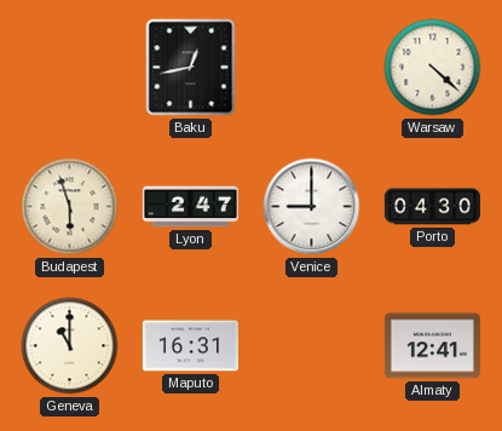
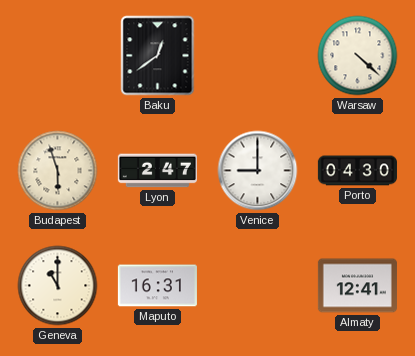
Baku: 12:43 -> 12:39
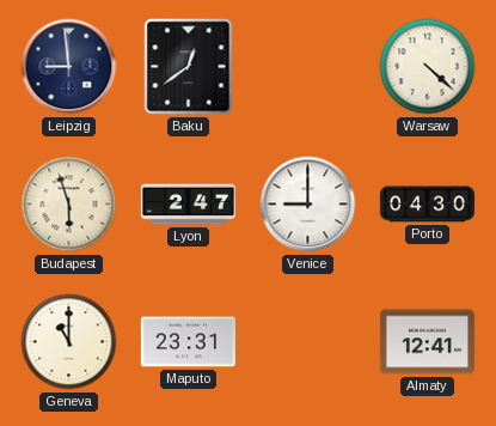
Leipzig: none -> 8:59
Maputo: 16:31 -> 23:31
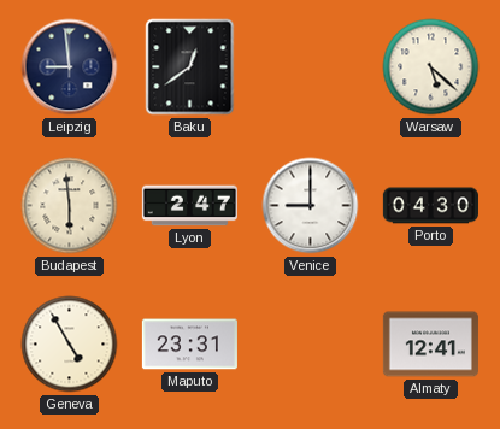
Warsaw: 4:22 -> 5:22
Budapest: 5:57 -> 5:59
Geneva: 11:00 -> 4:55
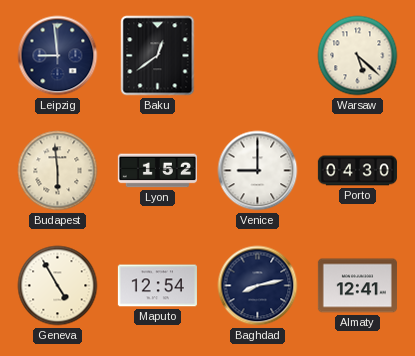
Lyon: 2:47 -> 1:52
Maputo: 23:31 -> 12:54
Baghdad: none -> 8:13
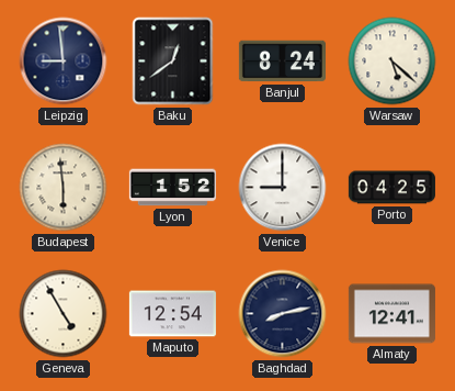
Banjul: none -> 8:24
Porto: 04:30 -> 04:25
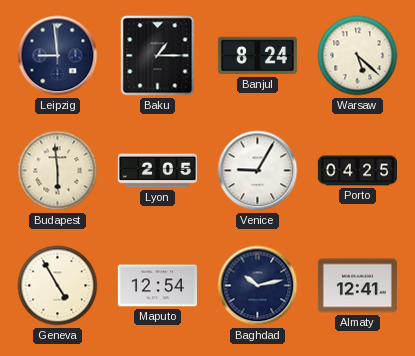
Baku: 12:39 -> 1:15
Lyon: 1:52 -> 2:05
Venice: 9:00 -> 9:05
Baghdad: 8:13 -> 10:13
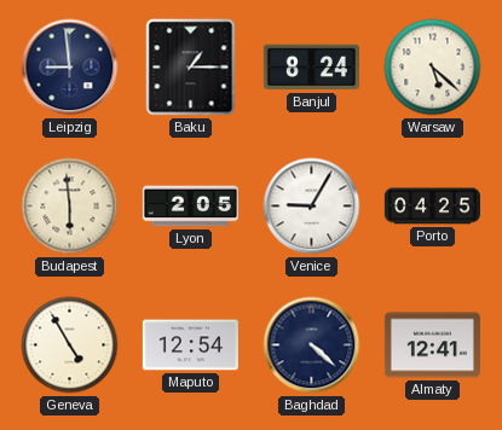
Baghdad: 10:13 -> 4:22
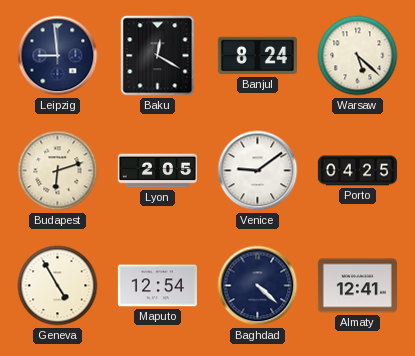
Baku: 1:15 -> 12:20
Budapest: 5:59 -> 6:12
Venice: 9:05 -> 9:09
